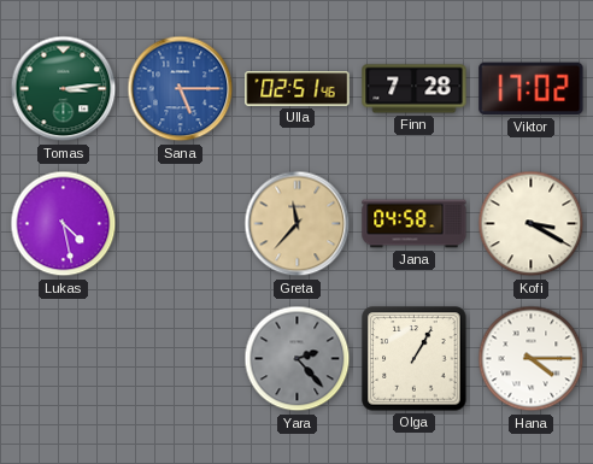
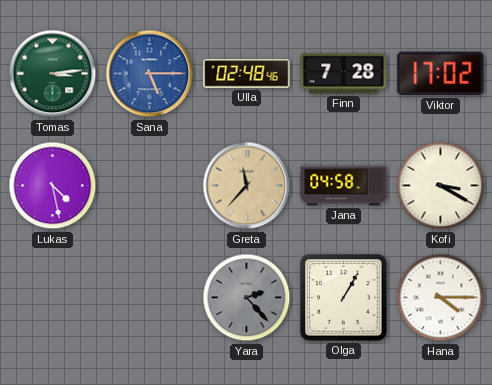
Ulla: 02:51 -> 02:48
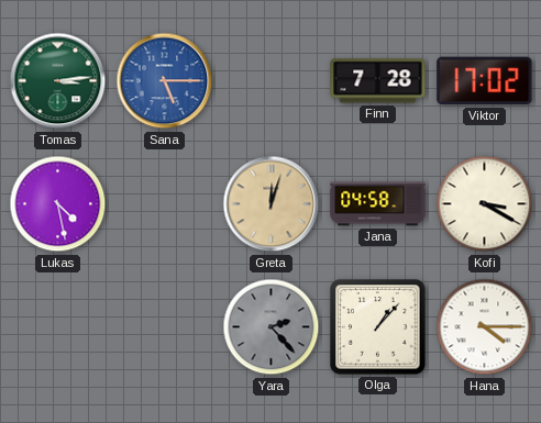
Ulla: 02:48 -> none
Greta: 11:37 -> 12:03
Olga: 1:05 -> 1:07
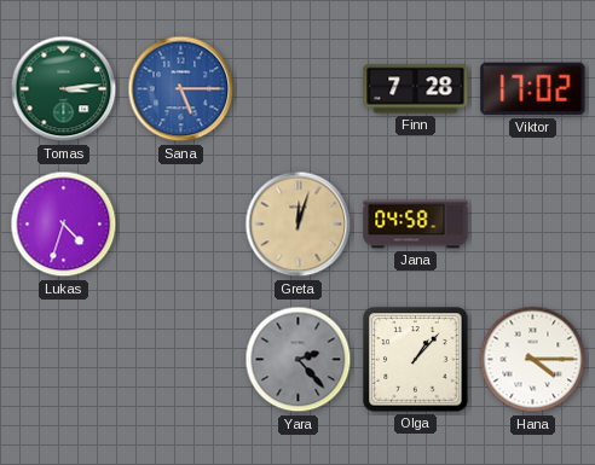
Lukas: 4:28 -> 4:33
Kofi: 3:20 -> none
